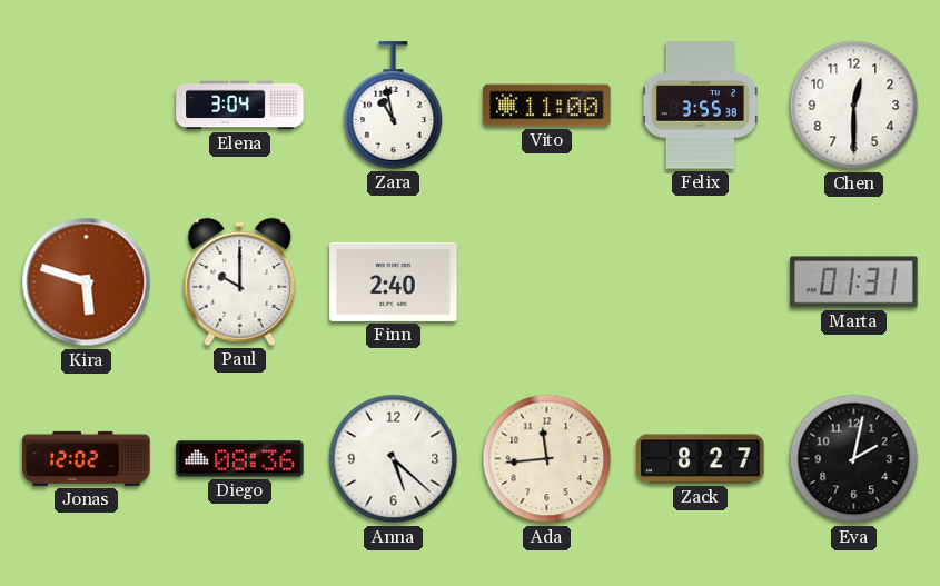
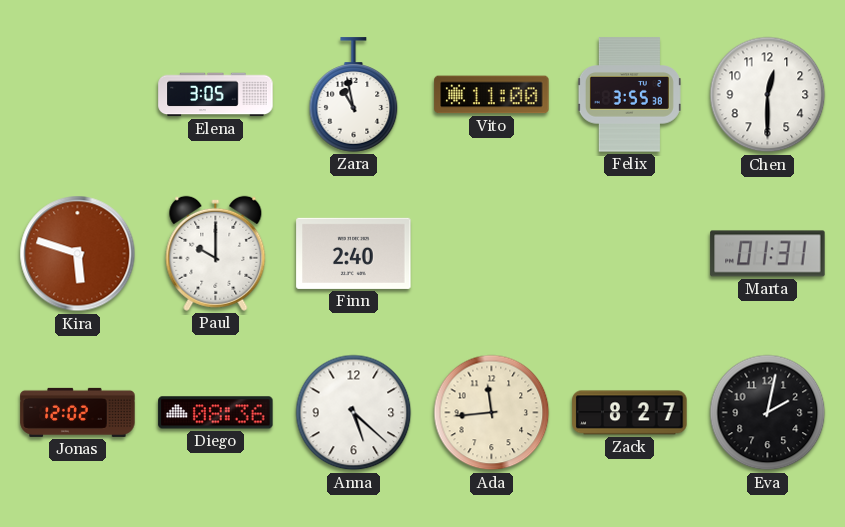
Elena: 3:04 -> 3:05
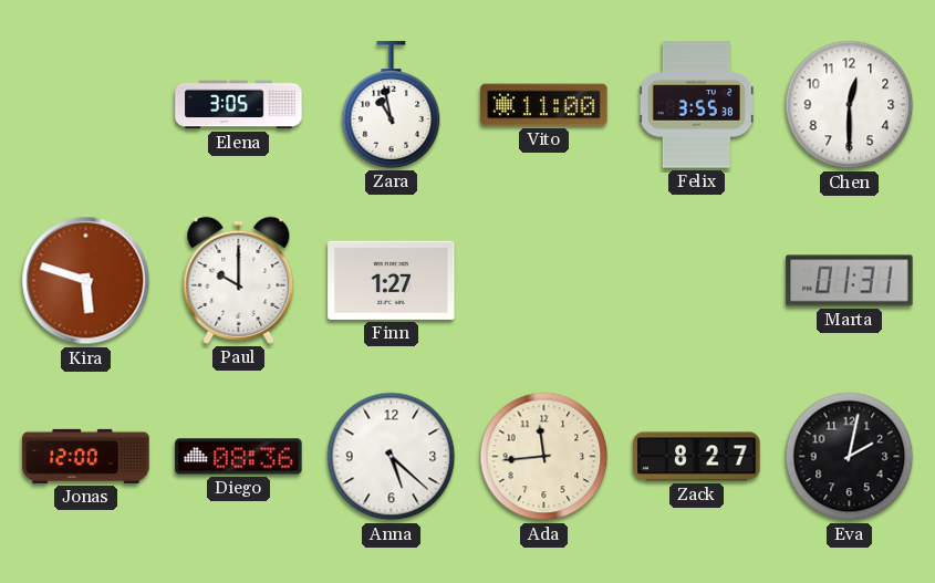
Finn: 2:40 -> 1:27
Jonas: 12:02 -> 12:00
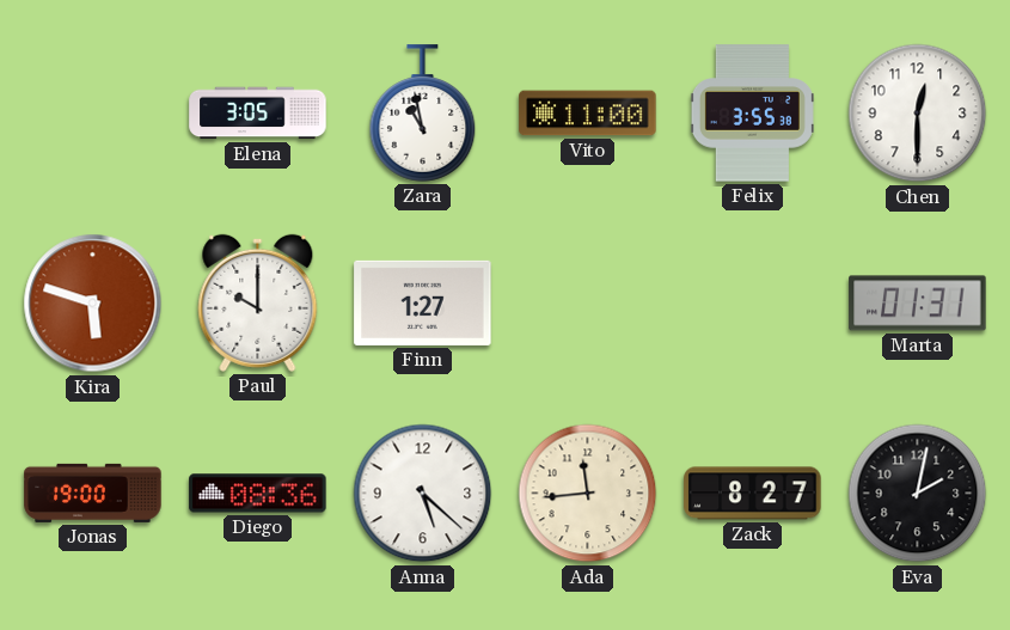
Jonas: 12:00 -> 19:00
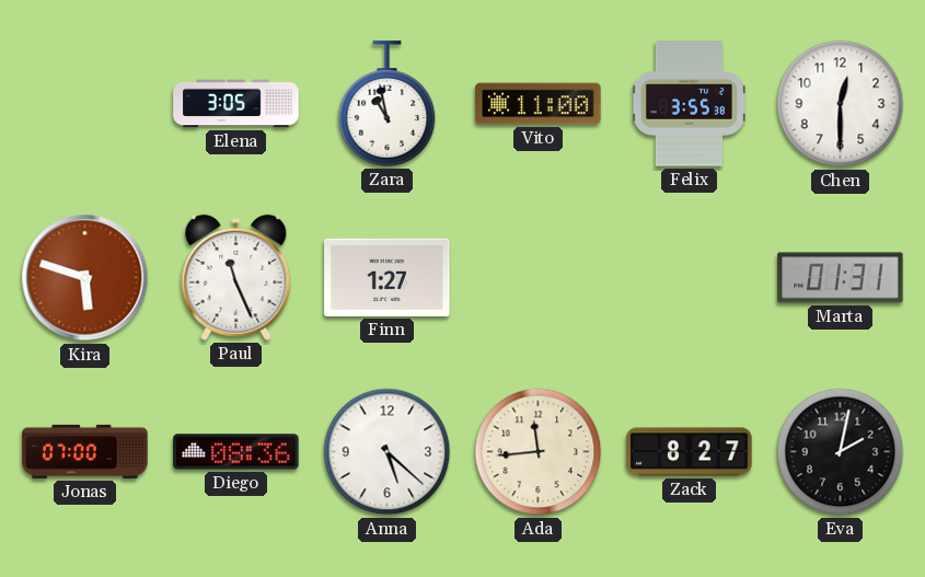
Paul: 10:00 -> 11:26
Jonas: 19:00 -> 07:00
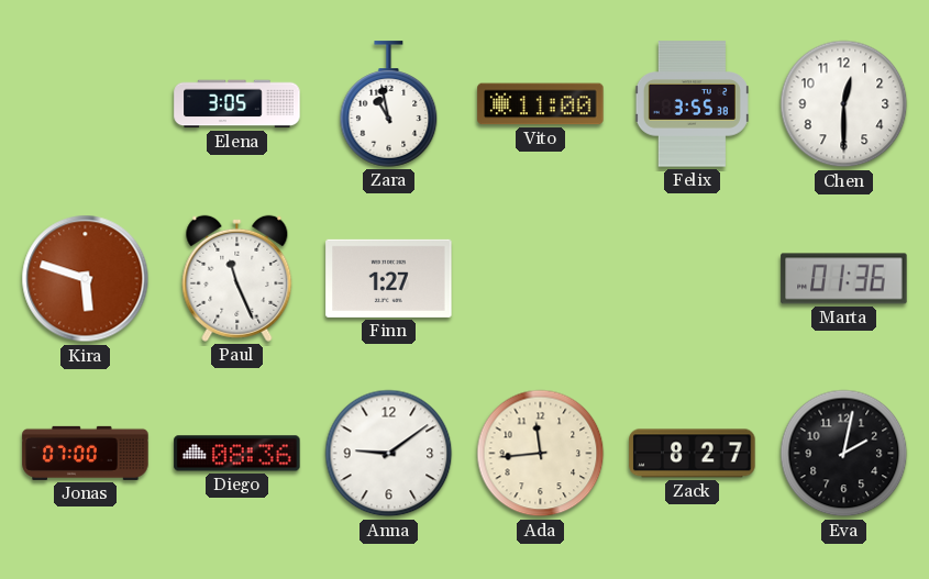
Marta: 01:31 -> 01:36
Anna: 5:22 -> 9:09
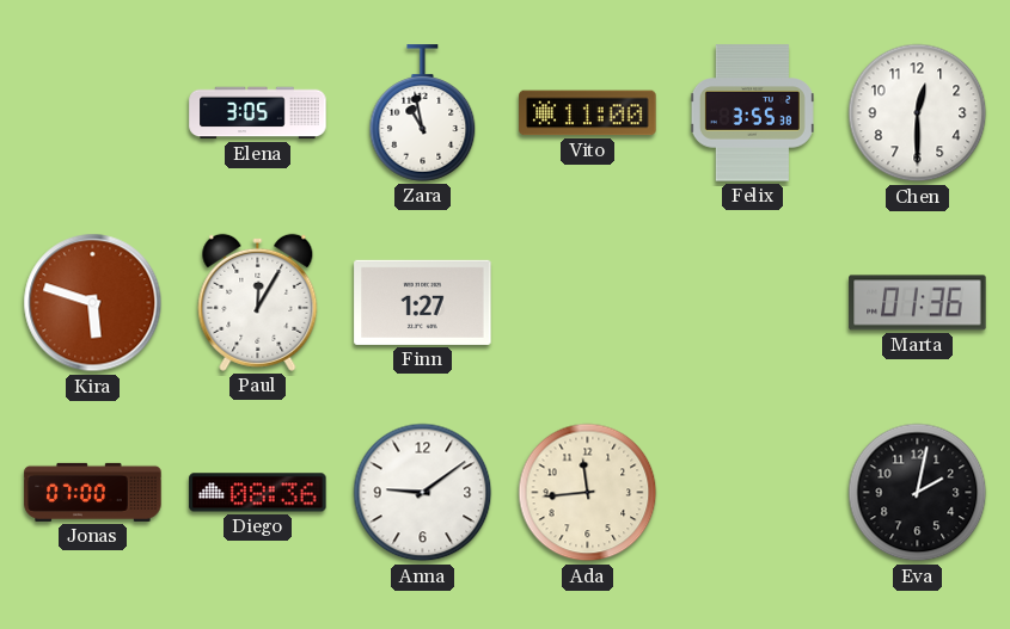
Paul: 11:26 -> 12:05
Zack: 8:27 -> none
